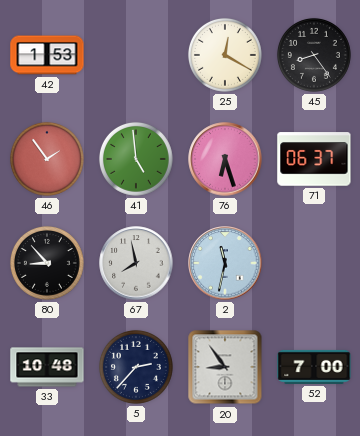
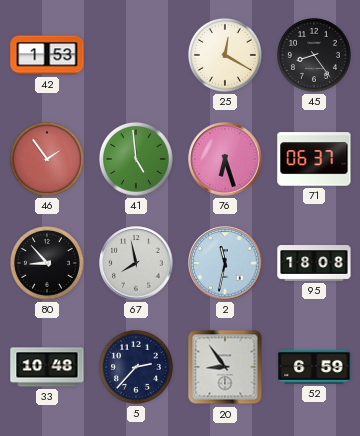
95: none -> 18:08
52: 7:00 -> 6:59
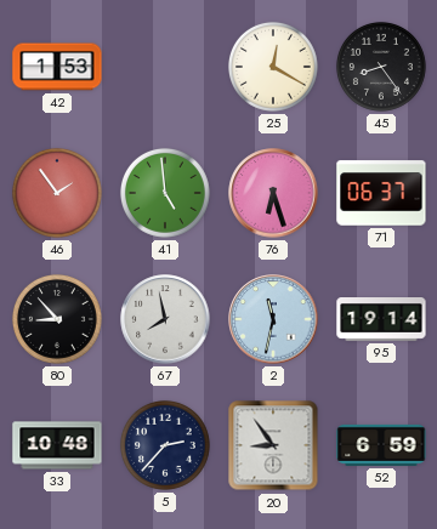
95: 18:08 -> 19:14
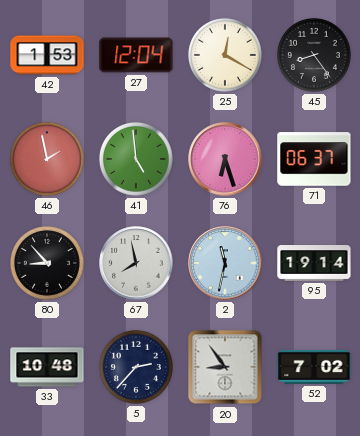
27: none -> 12:04
46: 1:54 -> 1:58
52: 6:59 -> 7:02
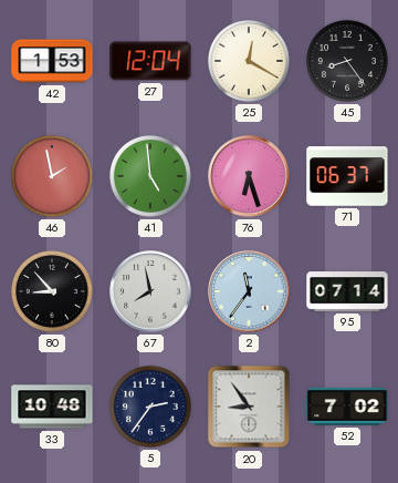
2: 11:32 -> 11:36
95: 19:14 -> 07:14
5: 2:37 -> 2:36
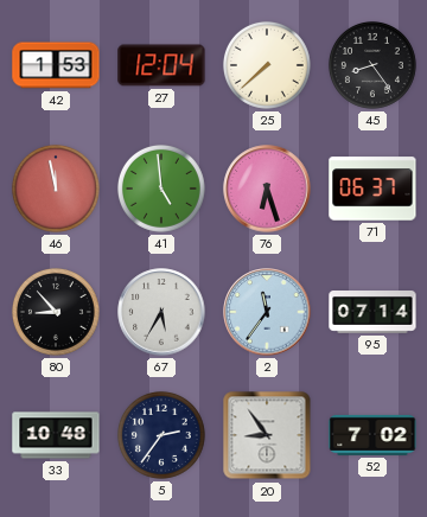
25: 12:20 -> 7:38
46: 1:58 -> 11:58
67: 7:58 -> 5:35
